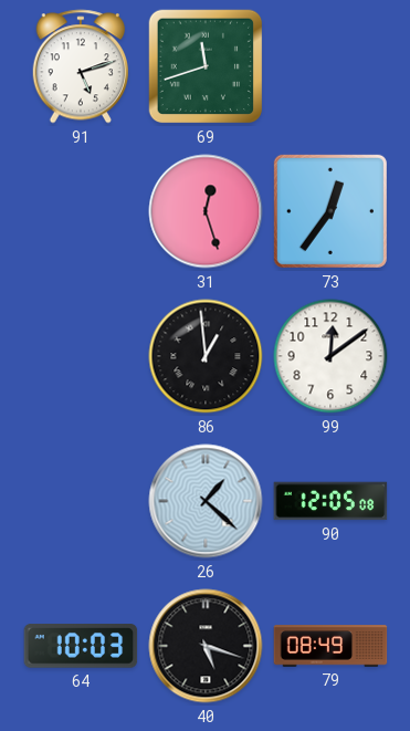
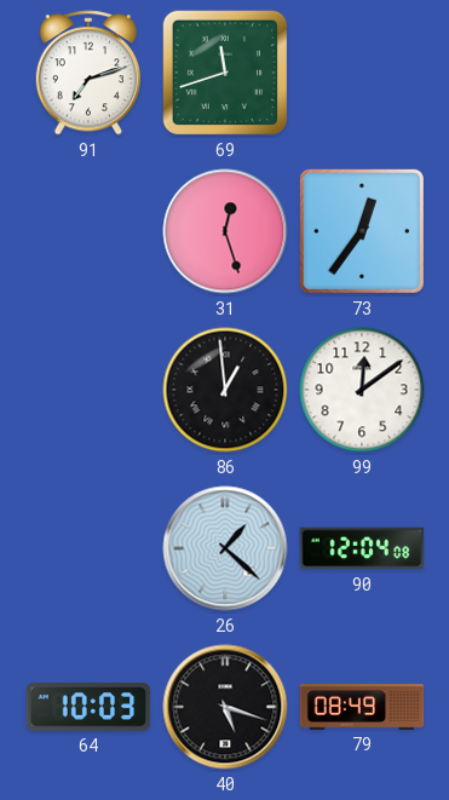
91: 5:12 -> 7:12
90: 12:05 -> 12:04
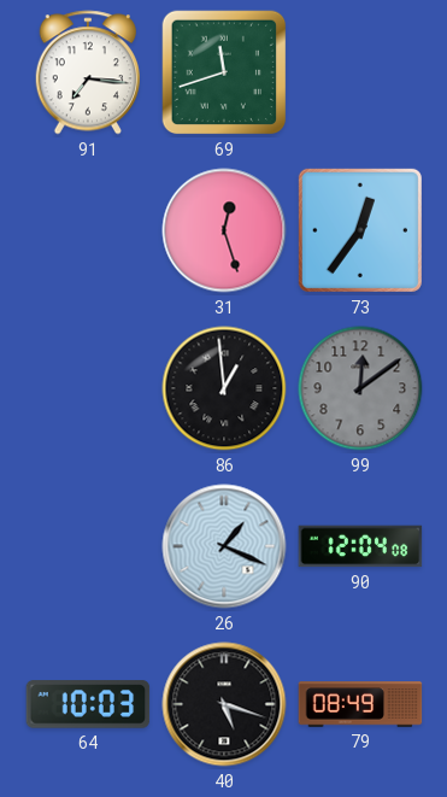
91: 7:12 -> 7:16
99 dial: white -> grey
26: 1:22 -> 1:19
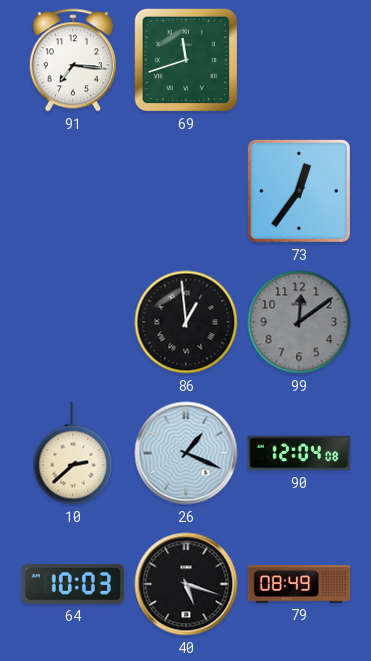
31: 12:27 -> none
10: none -> 2:38
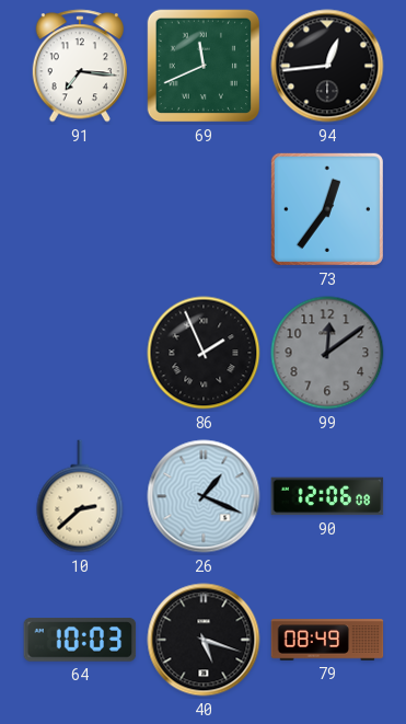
69: 11:42 -> 11:41
94: none -> 12:44
86: 12:59 -> 1:56
90: 12:04 -> 12:06
